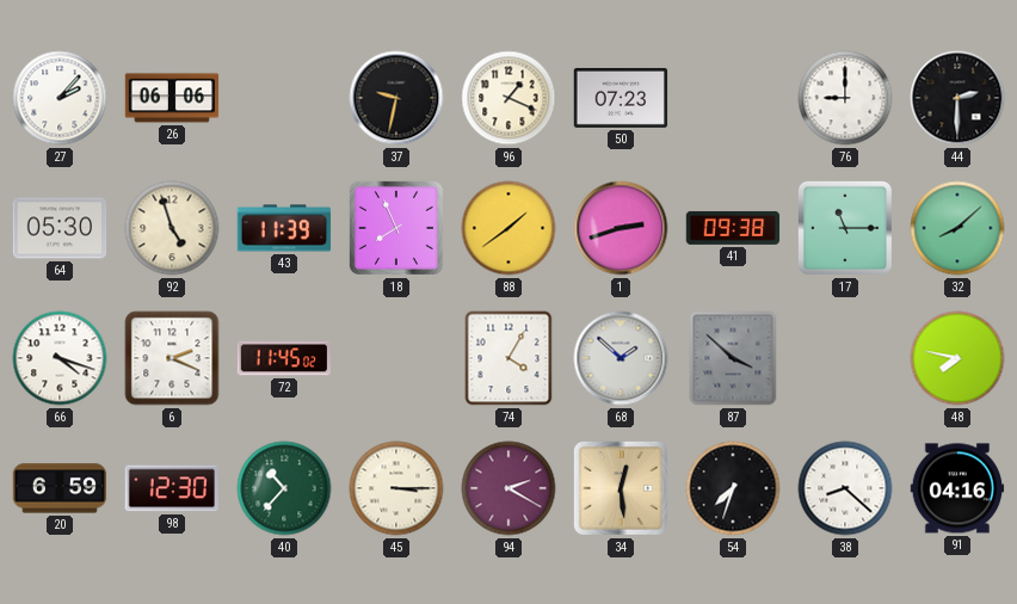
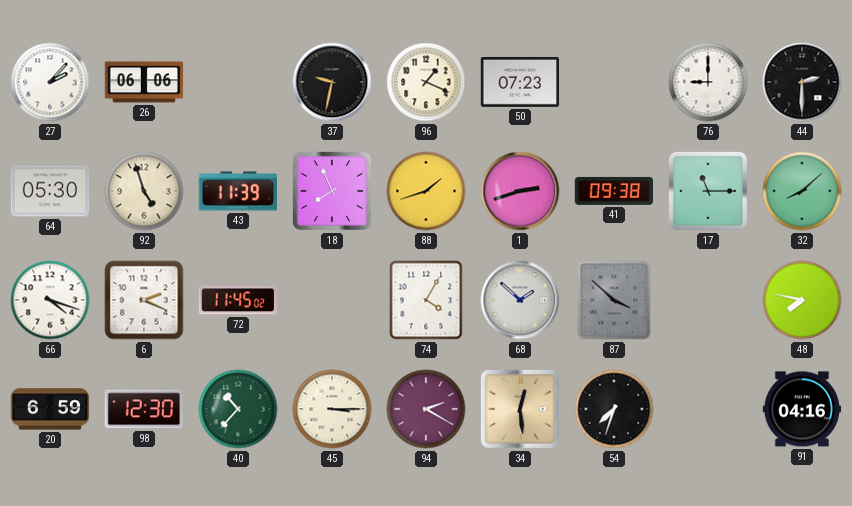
88: 1:39 -> 1:42
38: 8:22 -> none
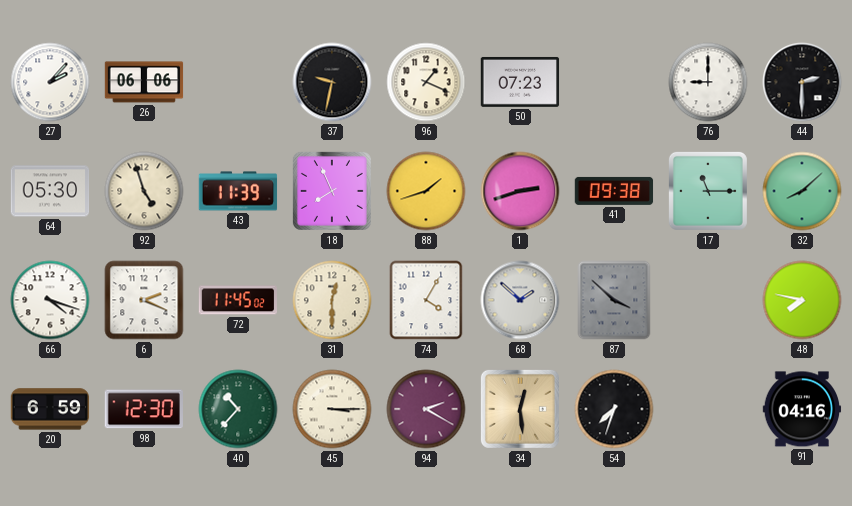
31: none -> 12:30
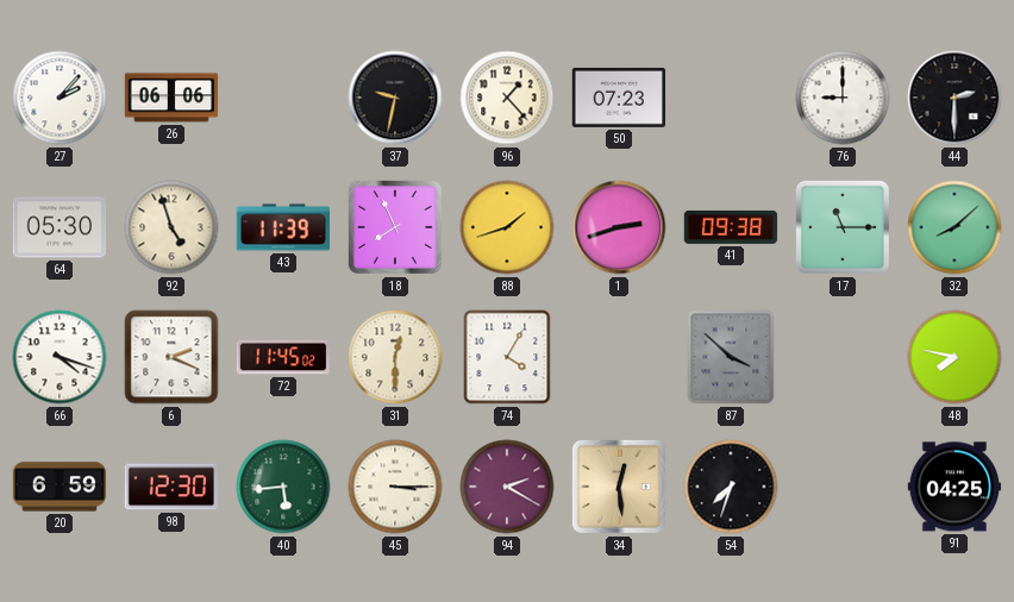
96: 1:19 -> 1:23
68: 1:52 -> none
40: 10:37 -> 5:44
91: 04:16 -> 04:25
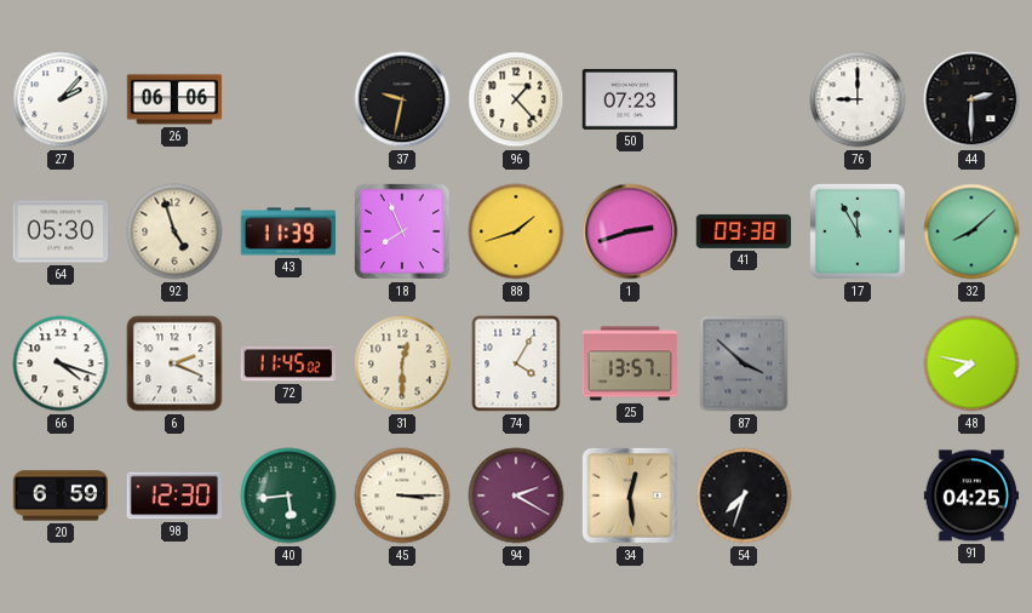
17: 11:15 -> 11:55
25: none -> 13:57
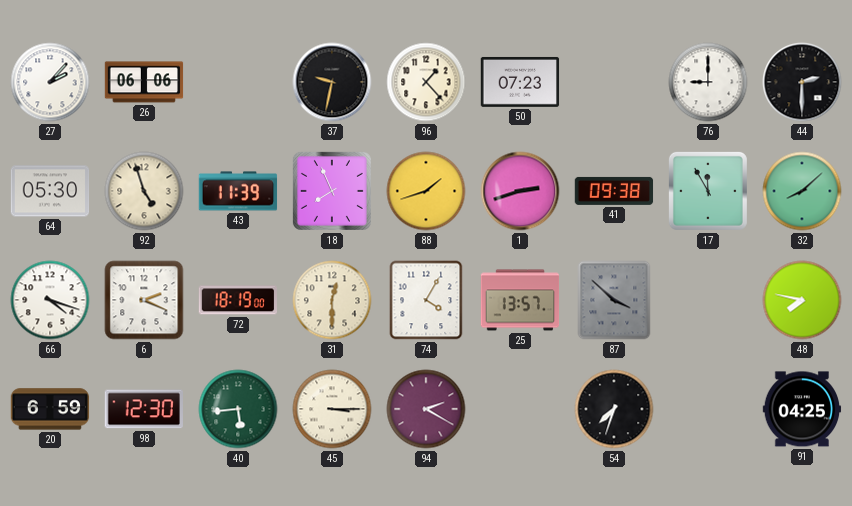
72: 11:45 -> 18:19
34: 12:29 -> none
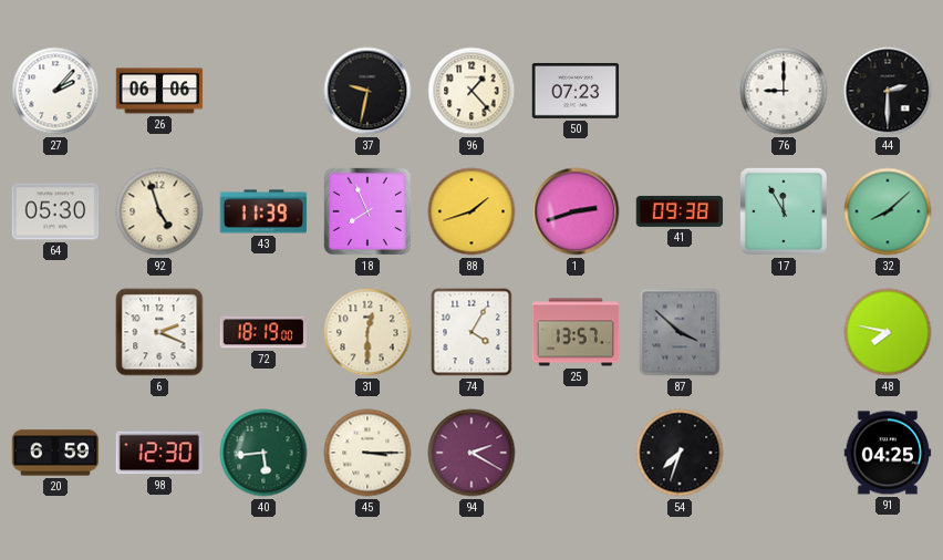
66: 4:18 -> none
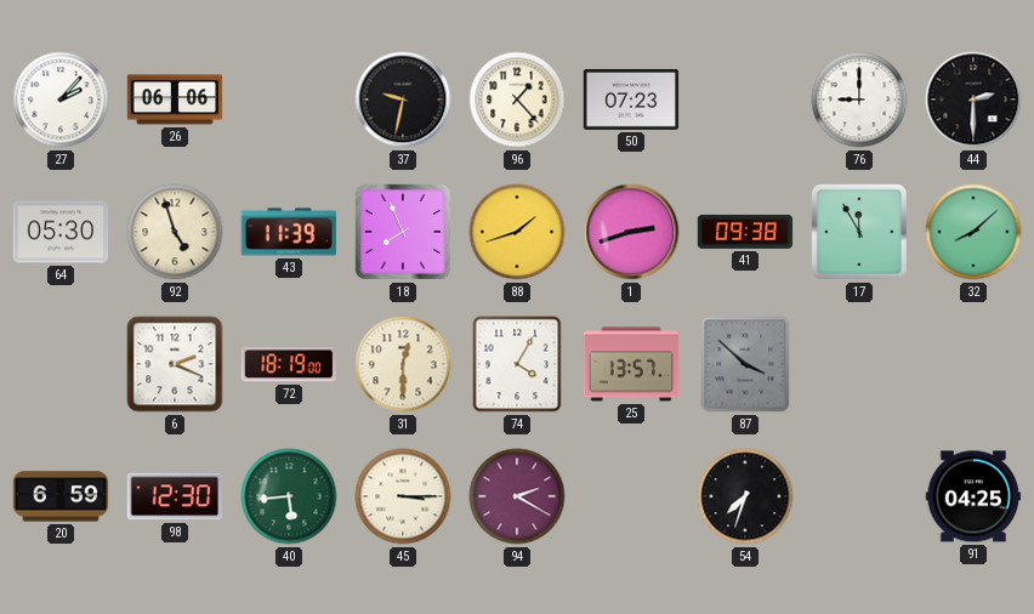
48: 7:47 -> none
